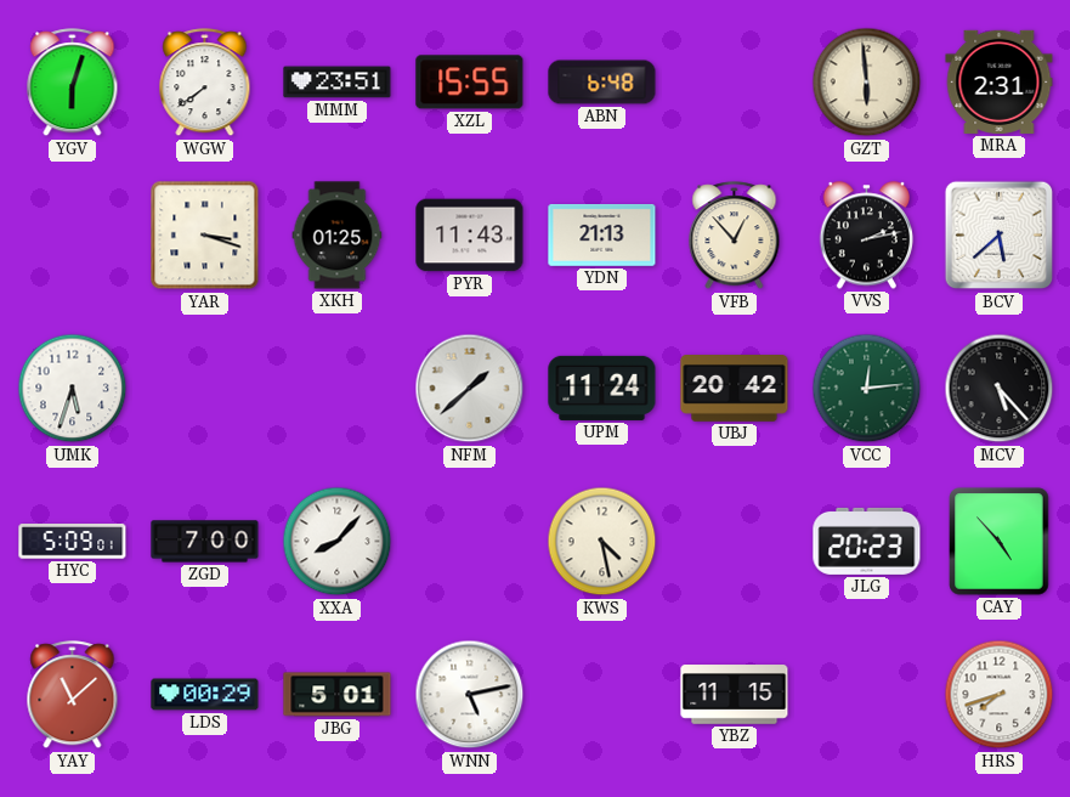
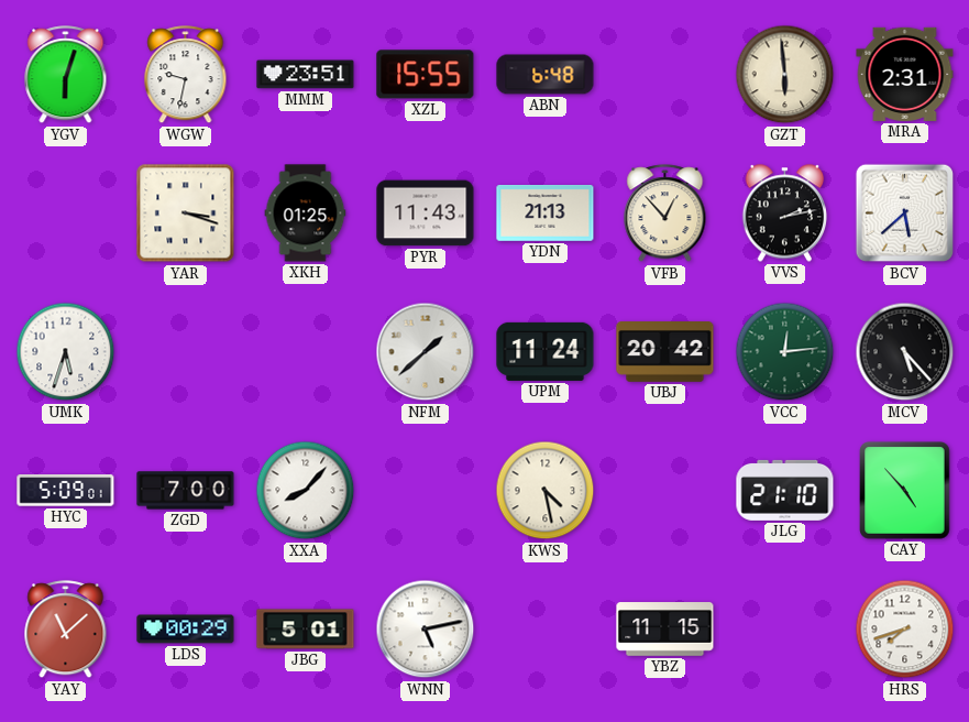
WGW: 7:39 -> 9:32
JLG: 20:23 -> 21:10
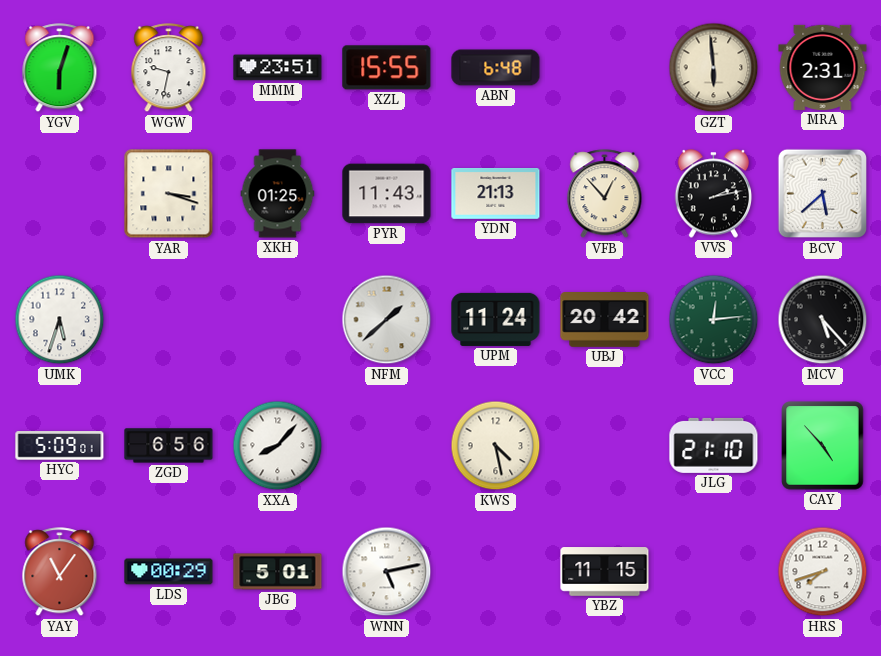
ZGD: 7:00 -> 6:56
YAY: 11:08 -> 11:06
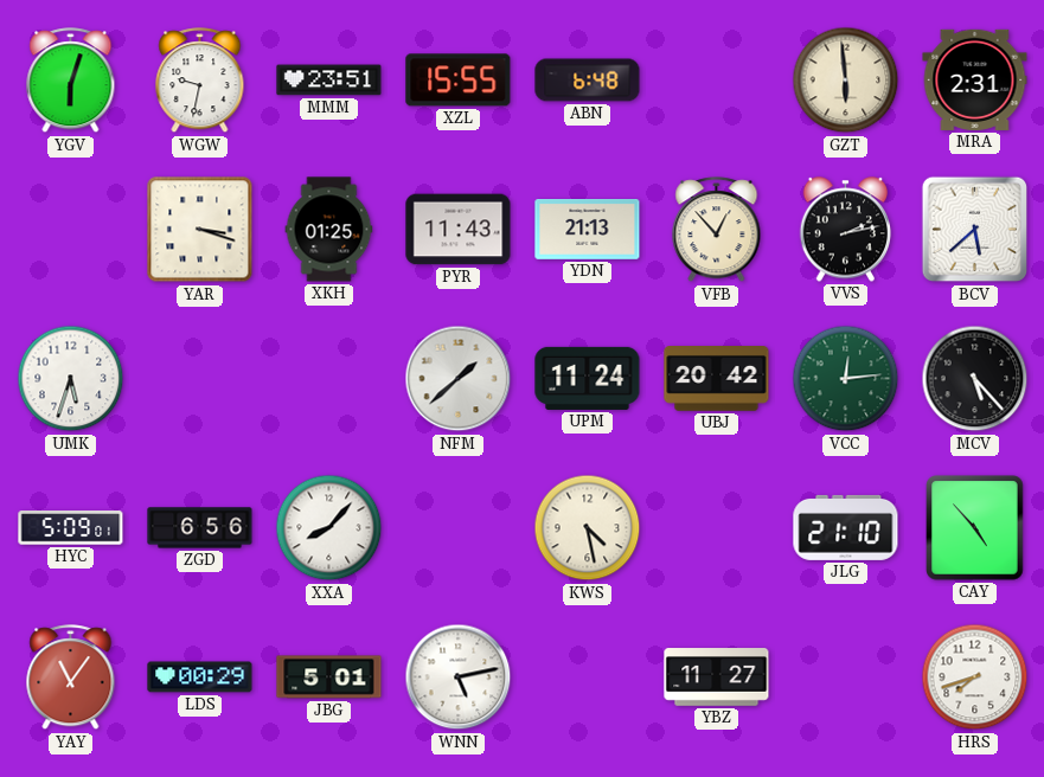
YBZ: 11:15 -> 11:27
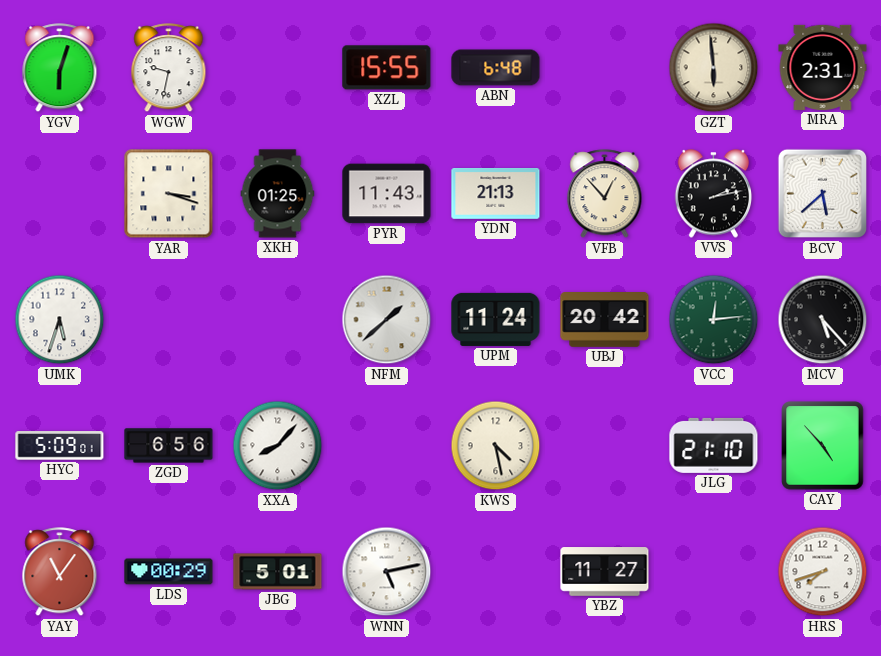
MMM: 23:51 -> none
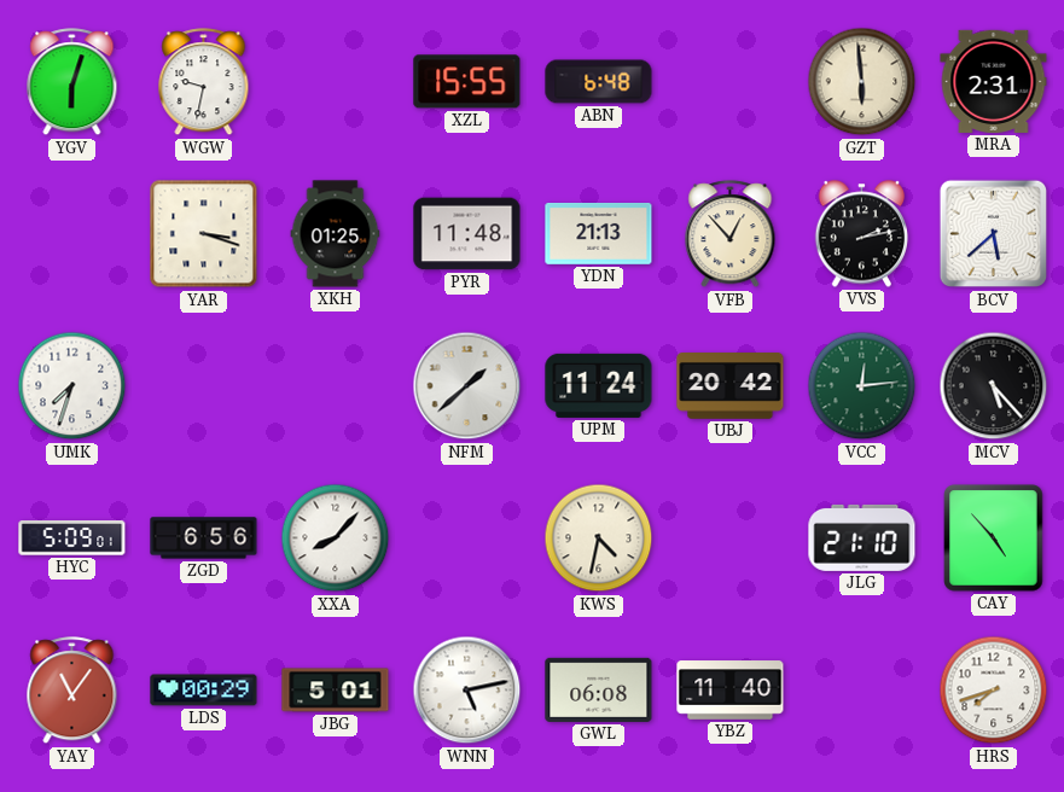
PYR: 11:43 -> 11:48
UMK: 5:33 -> 7:33
KWS: 4:28 -> 4:32
GWL: none -> 06:08
YBZ: 11:27 -> 11:40
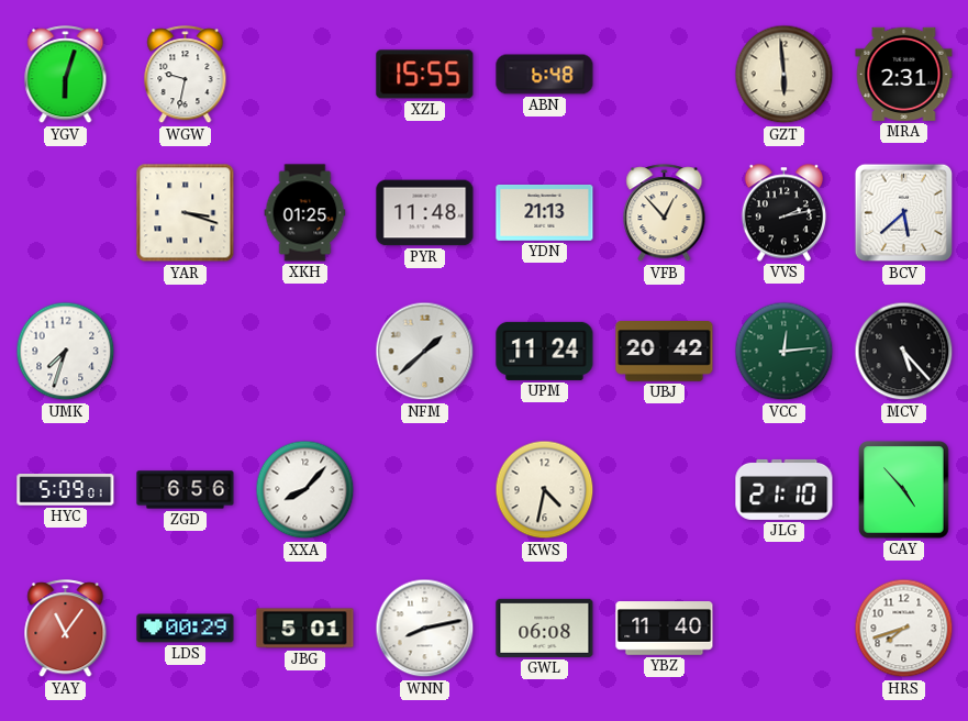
WNN: 5:13 -> 8:13
